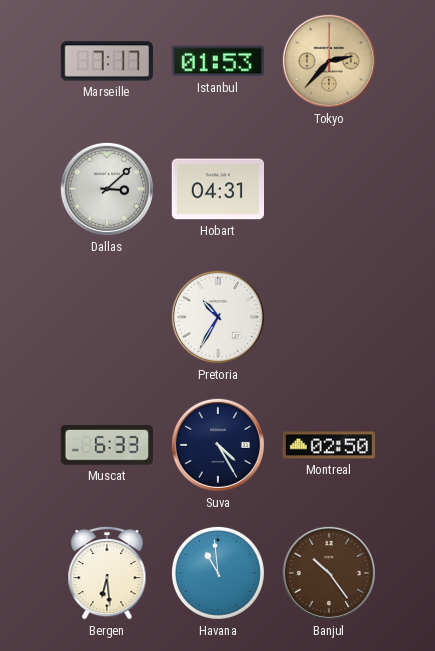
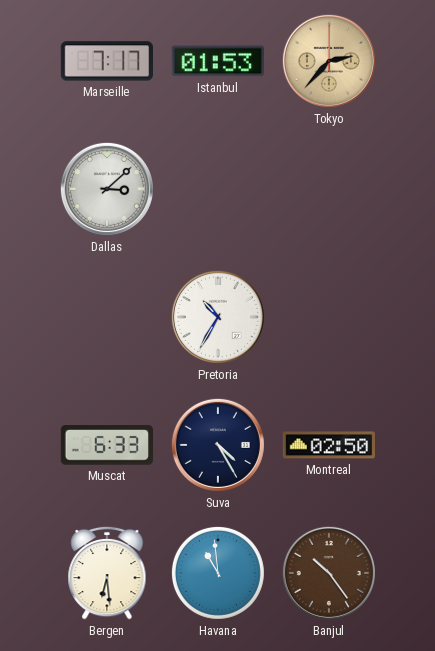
Hobart: 04:31 -> none
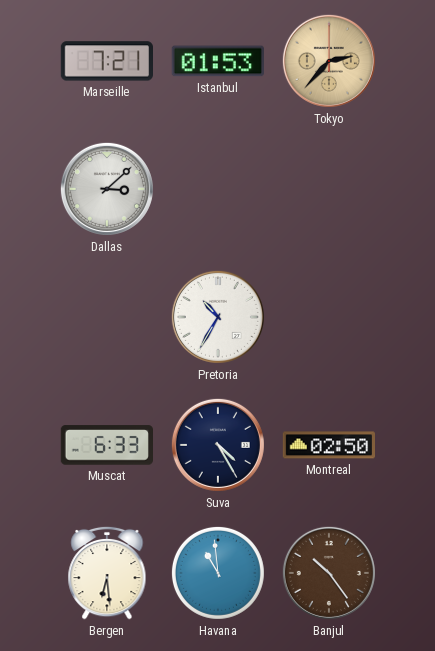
Marseille: 7:17 -> 7:21
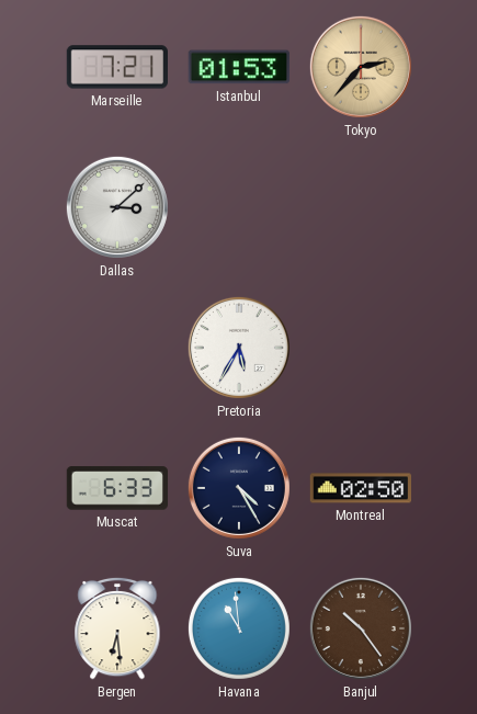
Pretoria: 10:35 -> 5:35
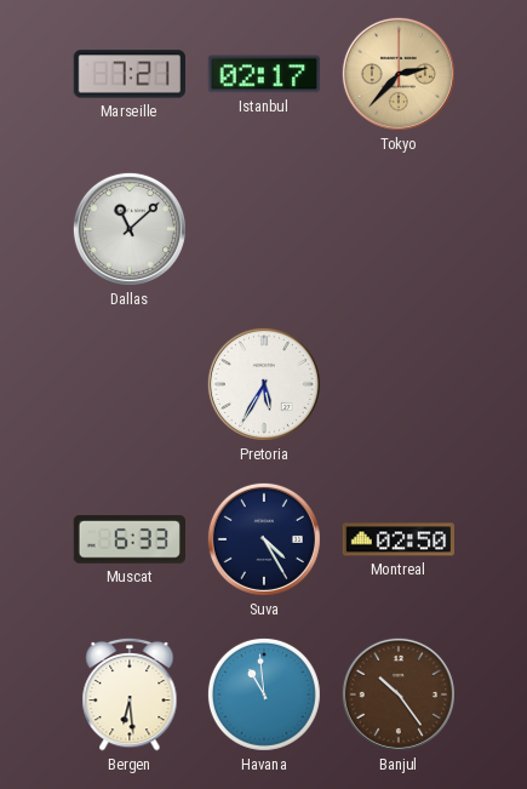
Istanbul: 01:53 -> 02:17
Dallas: 3:08 -> 11:08
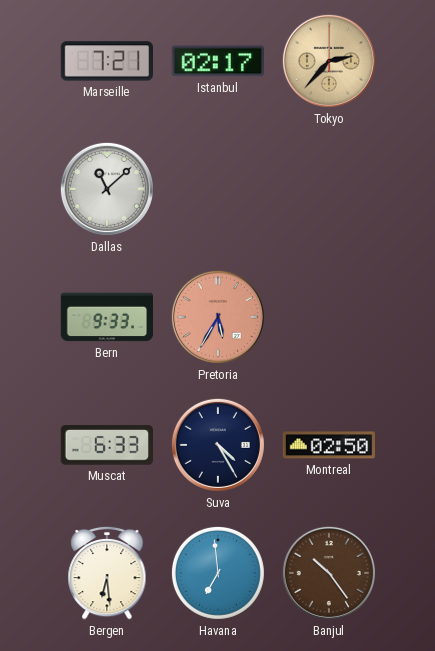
Bern: none -> 9:33
Pretoria dial: white -> salmon
Havana: 10:59 -> 6:59
